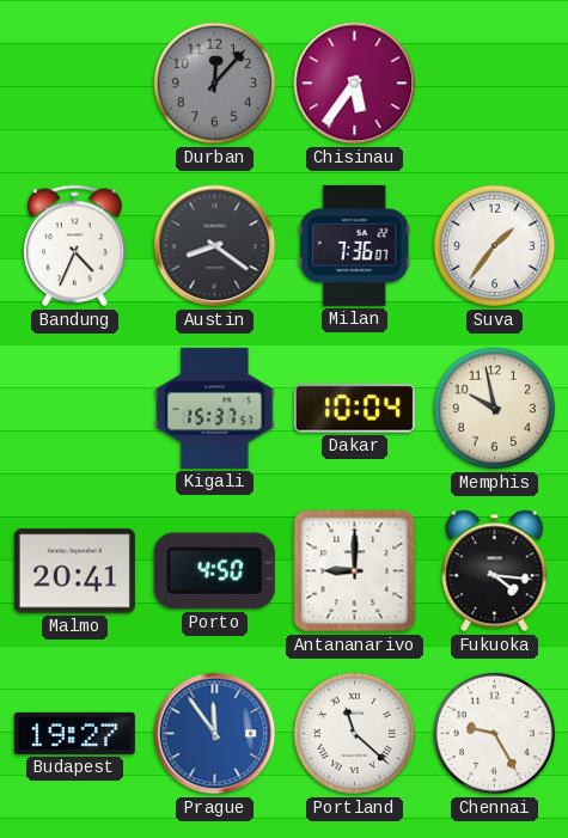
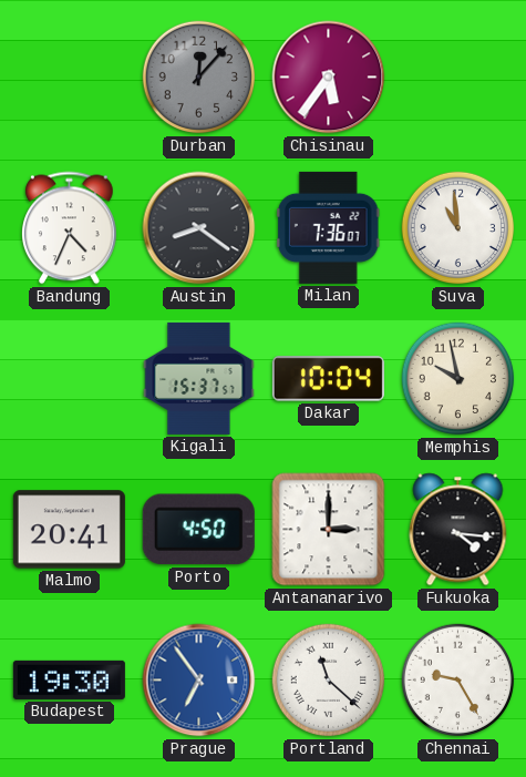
Suva: 1:36 -> 10:59
Antananarivo: 9:00 -> 3:00
Budapest: 19:27 -> 19:30
Prague: 11:54 -> 6:54
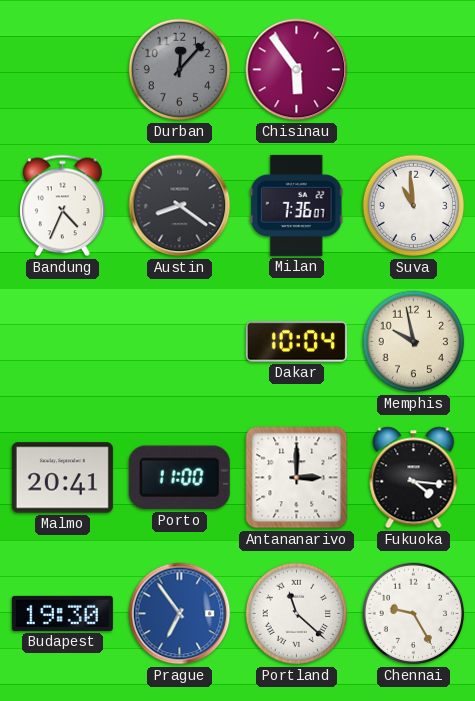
Chisinau: 5:36 -> 5:54
Kigali: 15:37 -> none
Porto: 4:50 -> 11:00
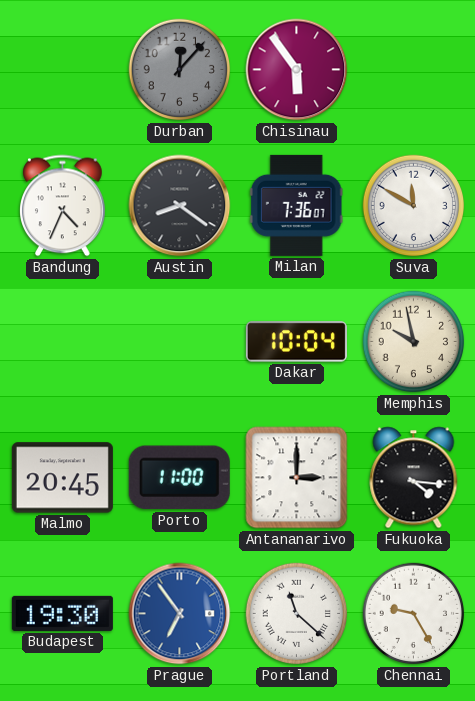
Suva: 10:59 -> 11:50
Malmo: 20:41 -> 20:45
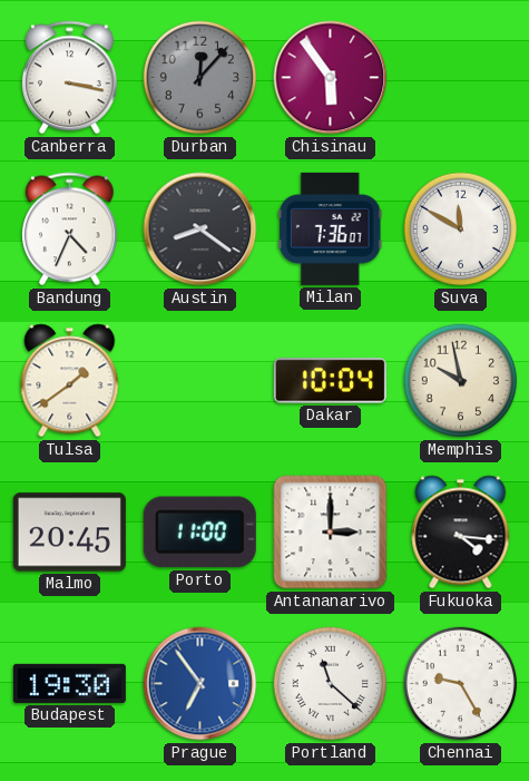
Canberra: none -> 3:17
Tulsa: none -> 1:39
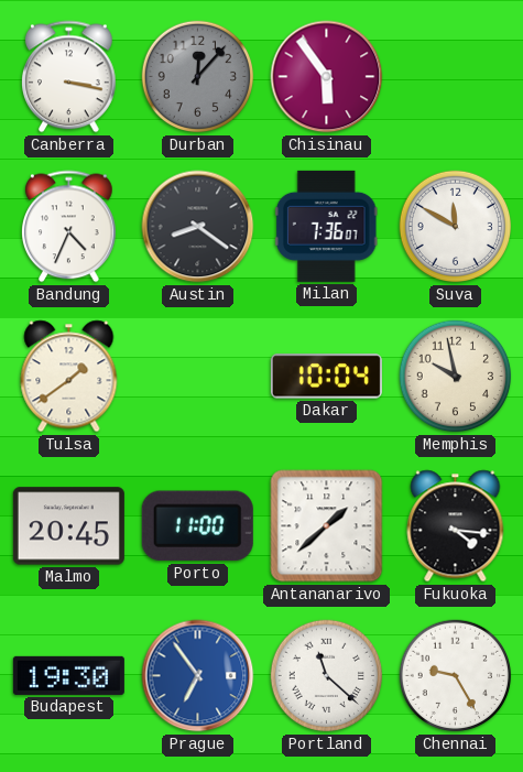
Antananarivo: 3:00 -> 1:38
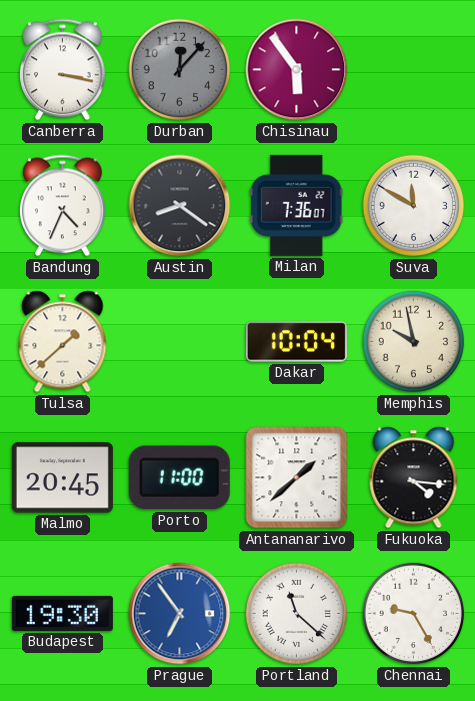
Tulsa: 1:39 -> 1:38
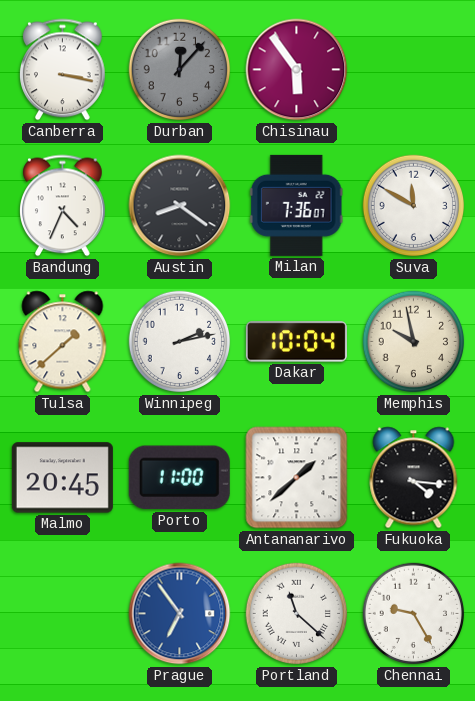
Winnipeg: none -> 2:13
Budapest: 19:30 -> none
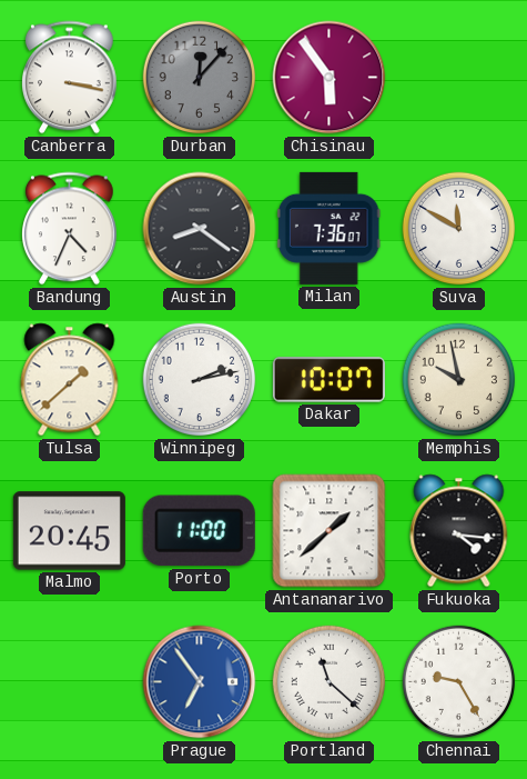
Dakar: 10:04 -> 10:07
